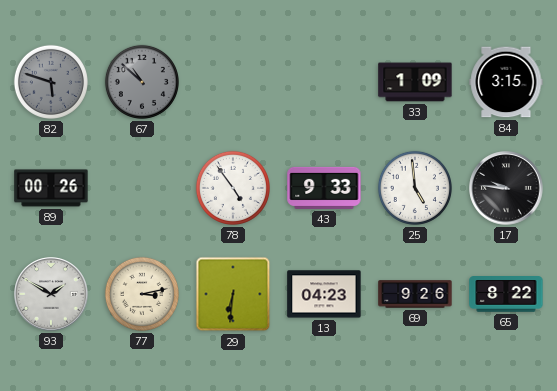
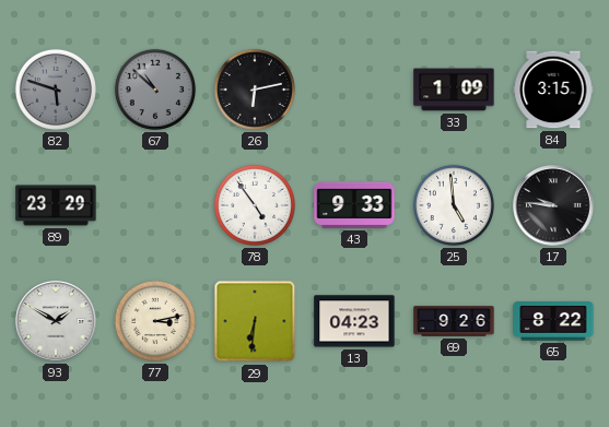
26: none -> 6:13
89: 00:26 -> 23:29
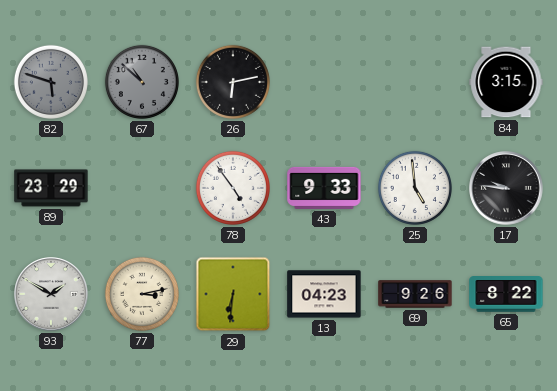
33: 1:09 -> none
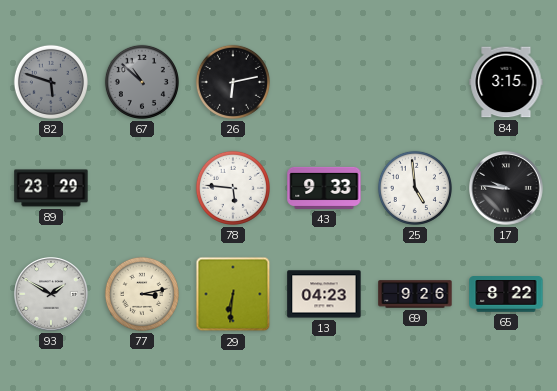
78: 4:54 -> 5:46
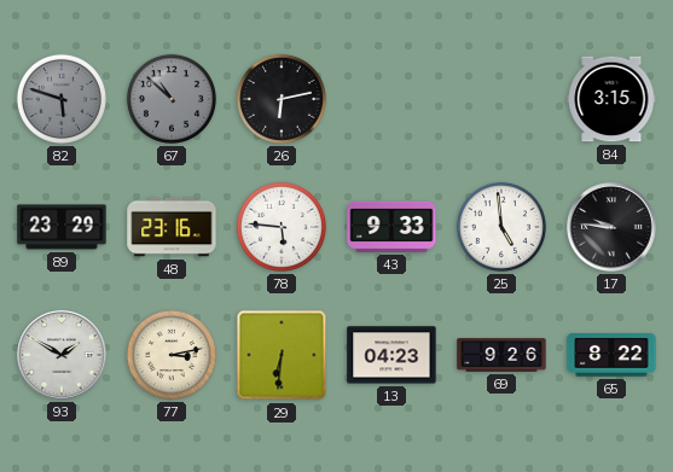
48: none -> 23:16
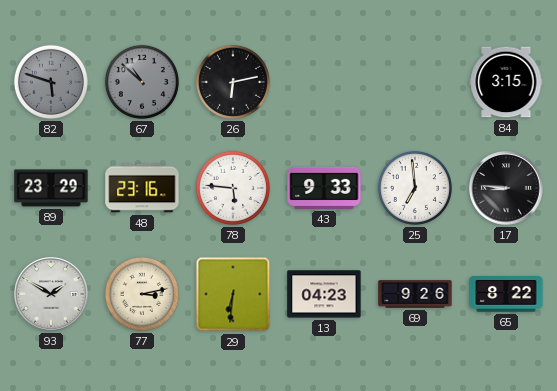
25: 4:59 -> 6:59
17: 9:46 -> 8:46
